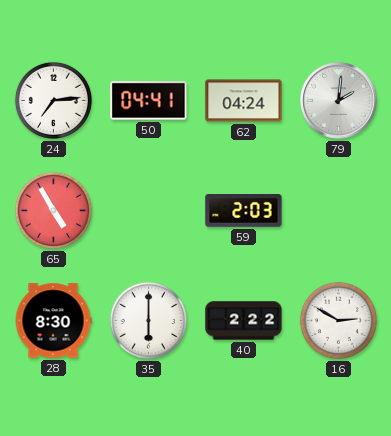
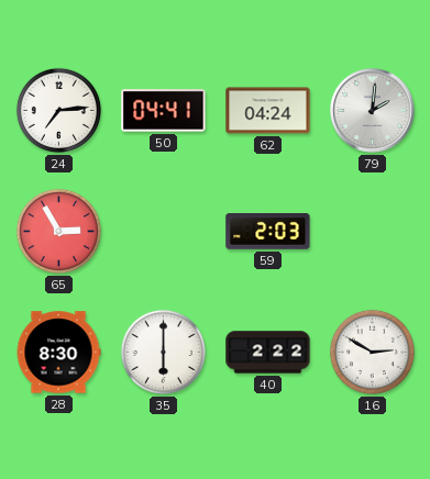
65: 4:55 -> 2:55
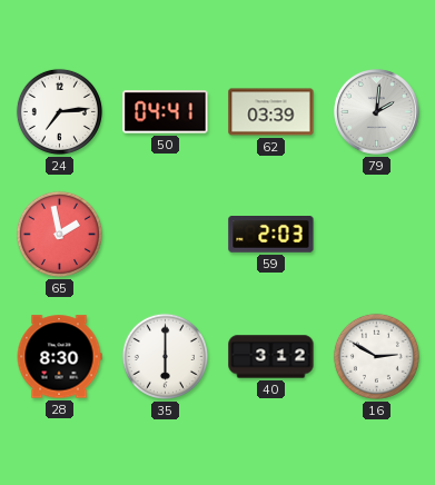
62: 04:24 -> 03:39
65: 2:55 -> 1:58
40: 2:22 -> 3:12
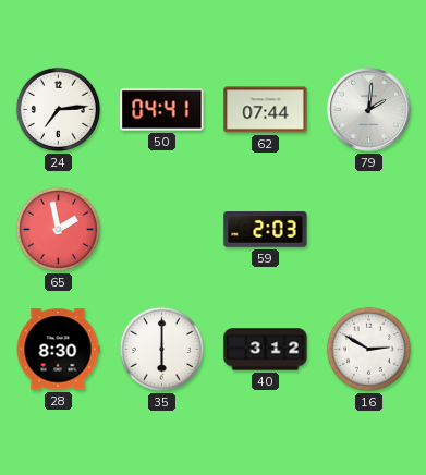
62: 03:39 -> 07:44
